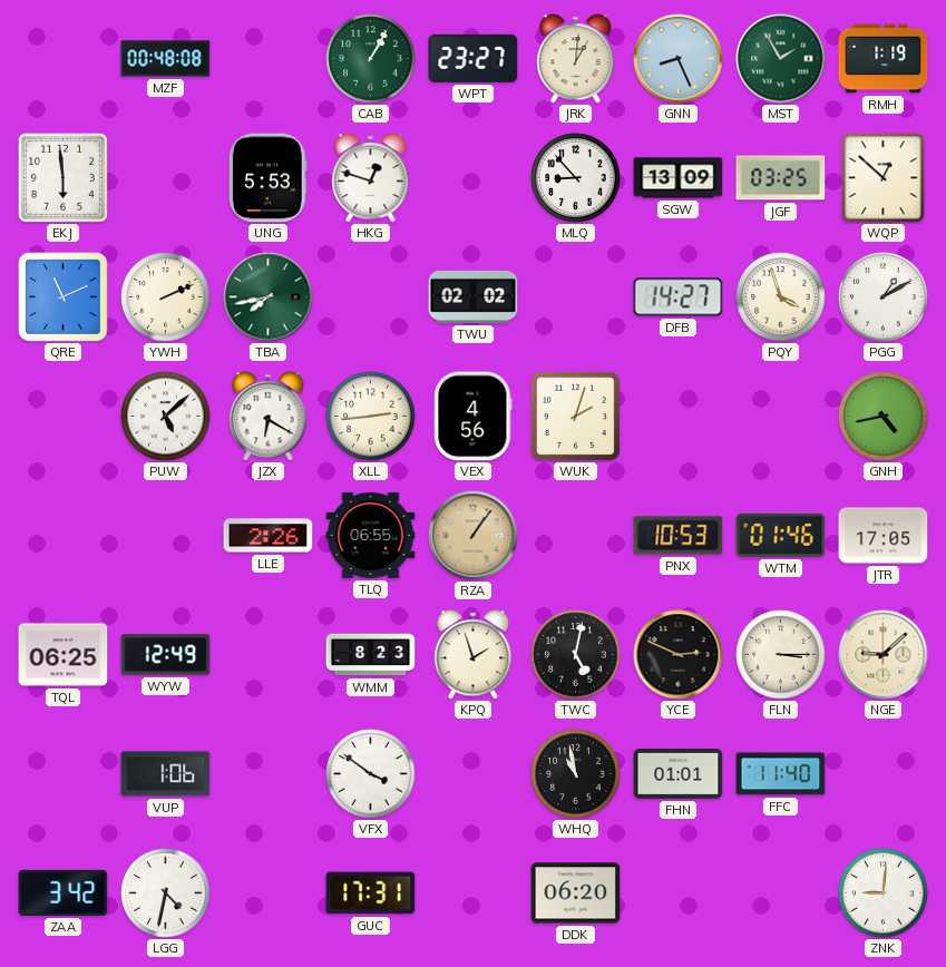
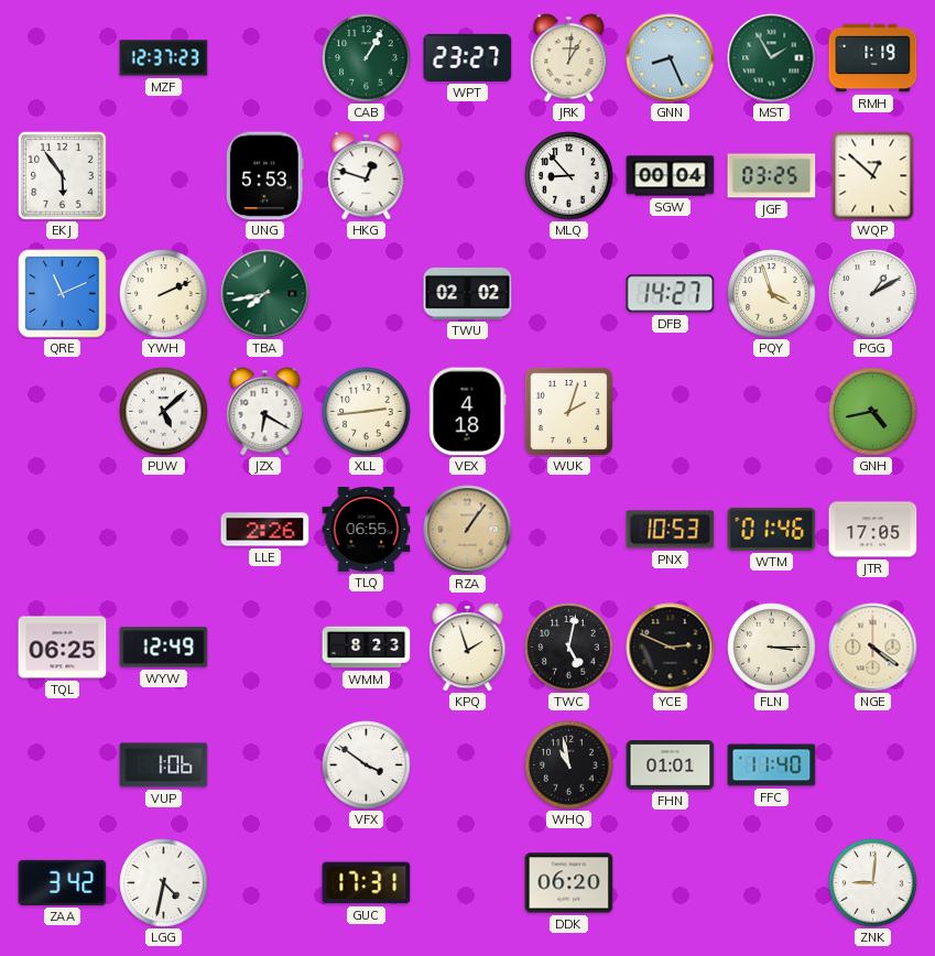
MZF: 00:48 -> 12:37
EKJ: 5:59 -> 5:54
SGW: 13:09 -> 00:04
VEX: 4:56 -> 4:18
NGE: 9:08 -> 4:21
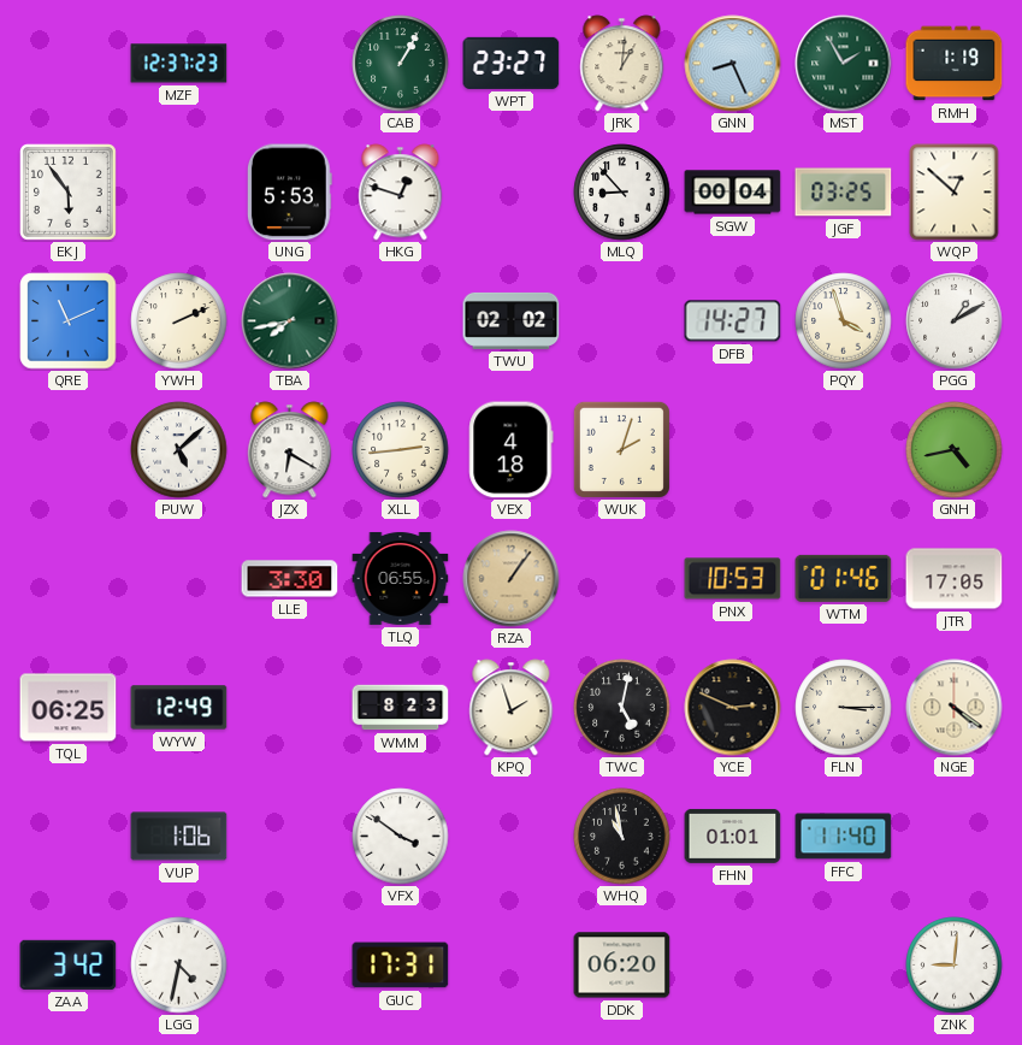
LLE: 2:26 -> 3:30
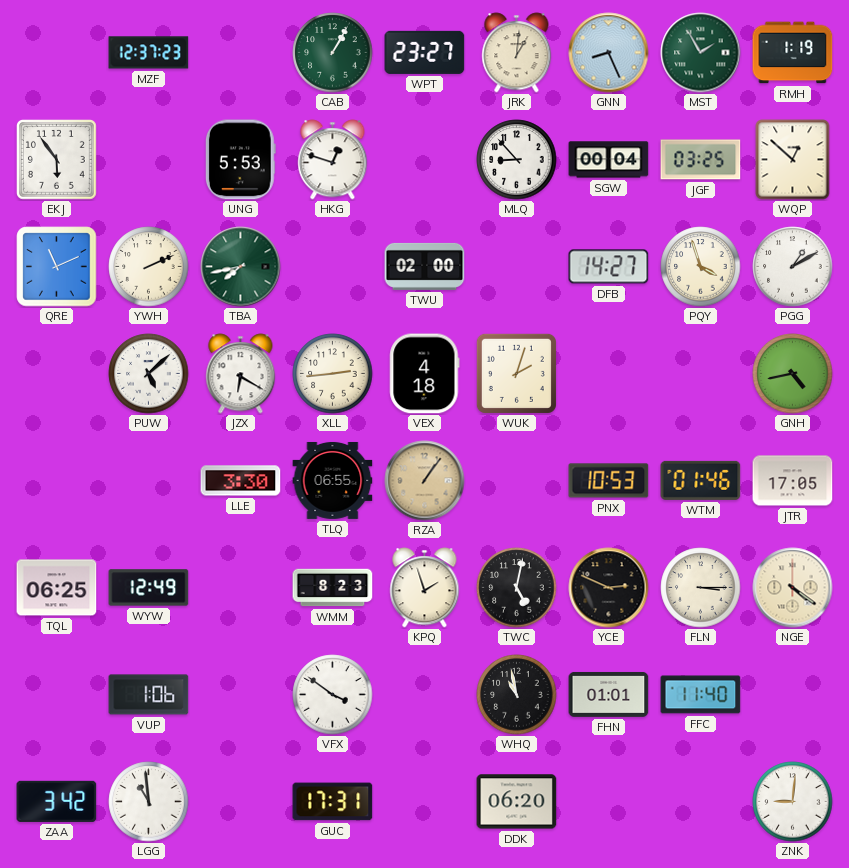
TWU: 02:02 -> 02:00
LGG: 4:32 -> 10:59
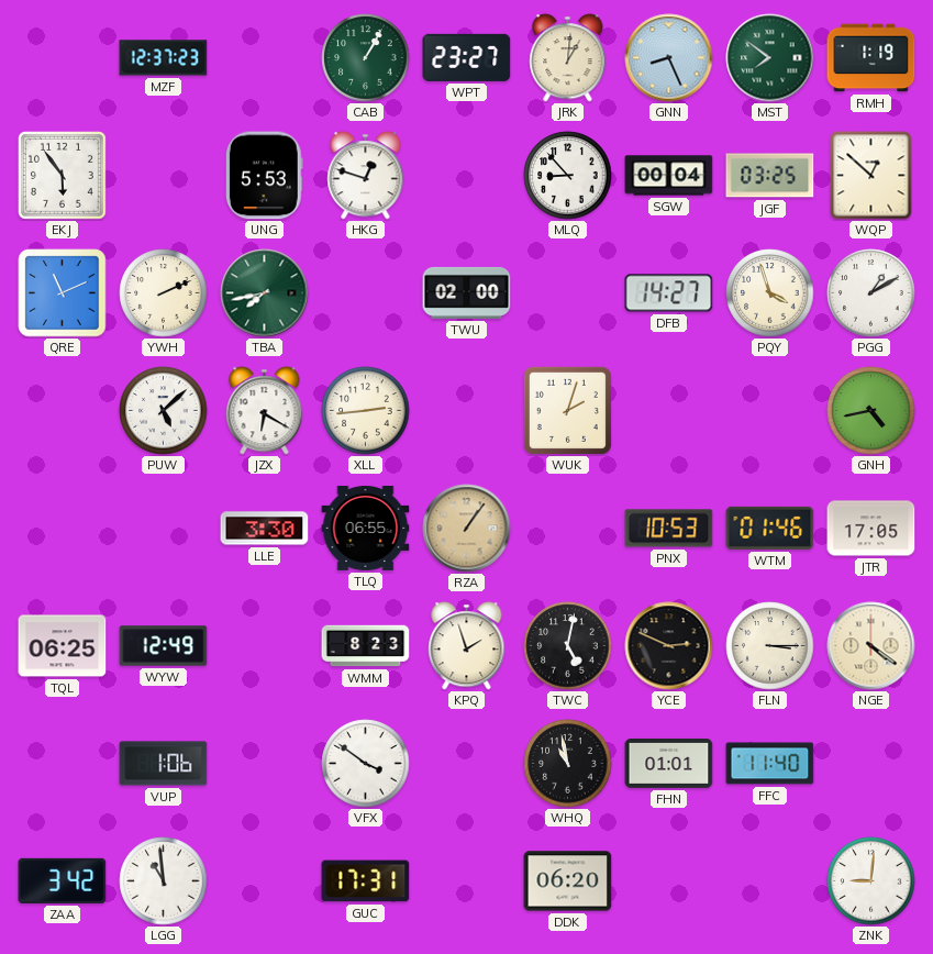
MST: 1:55 -> 7:51
VEX: 4:18 -> none
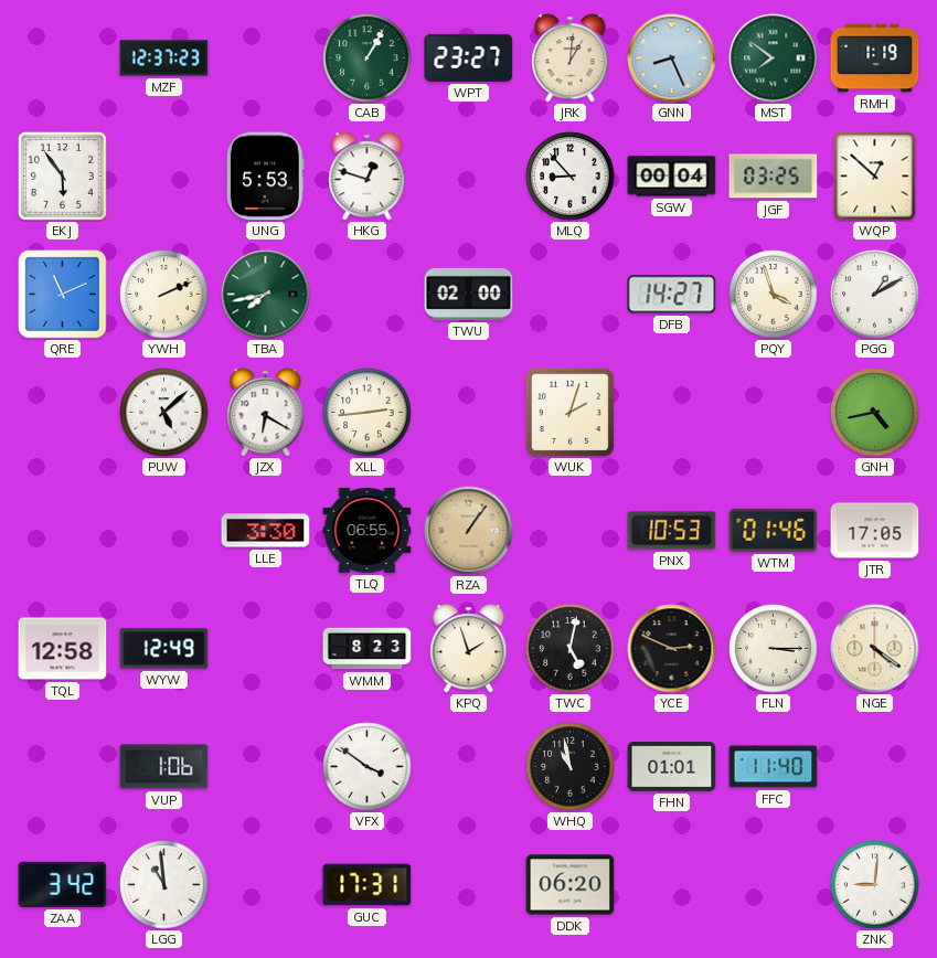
TQL: 06:25 -> 12:58
